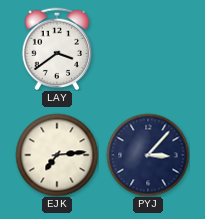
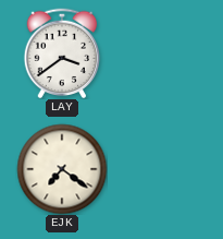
EJK: 7:14 -> 7:21
PYJ: 3:07 -> none
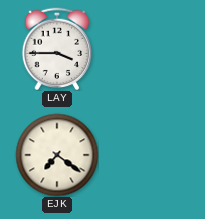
LAY: 3:39 -> 3:45
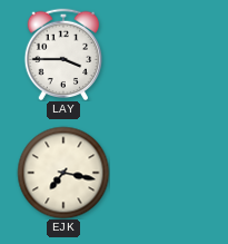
EJK: 7:21 -> 7:17
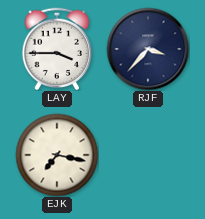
RJF: none -> 3:37
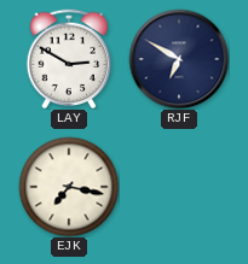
LAY: 3:45 -> 2:50
RJF: 3:37 -> 6:50
